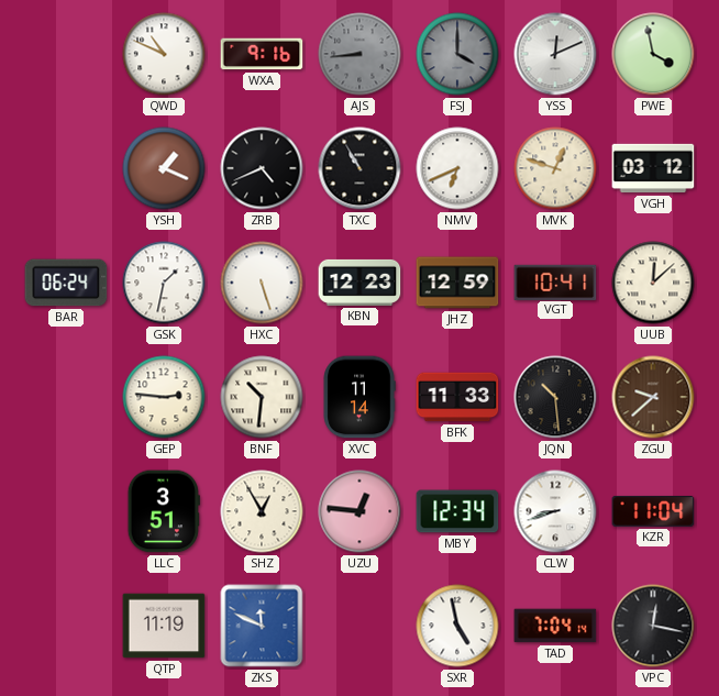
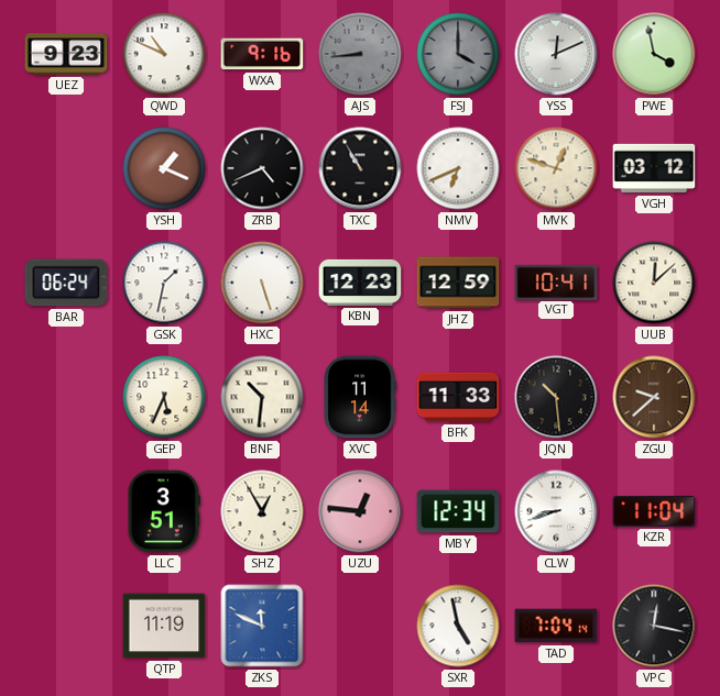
UEZ: none -> 9:23
GEP: 2:46 -> 5:34
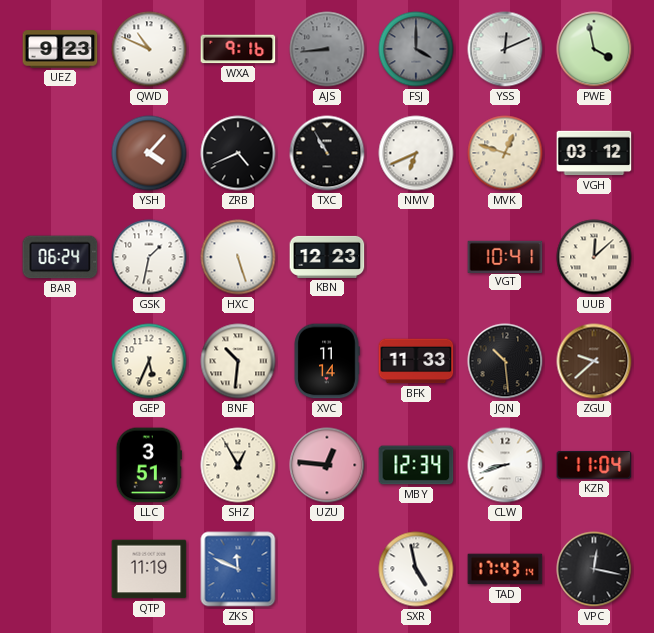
YSH: 1:19 -> 4:07
JHZ: 12:59 -> none
TAD: 7:04 -> 17:43
